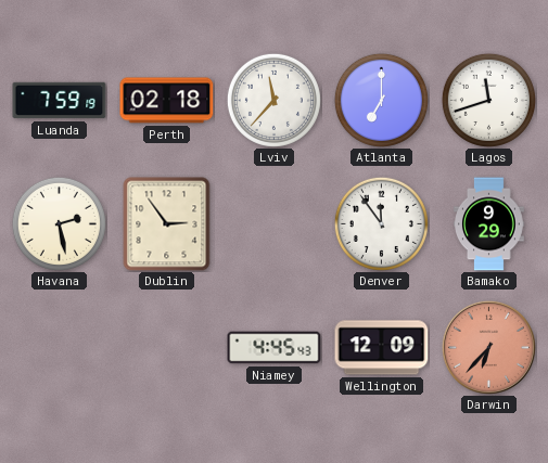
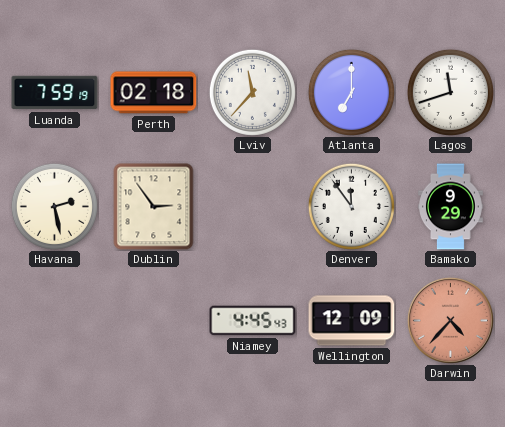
Darwin: 6:37 -> 4:37
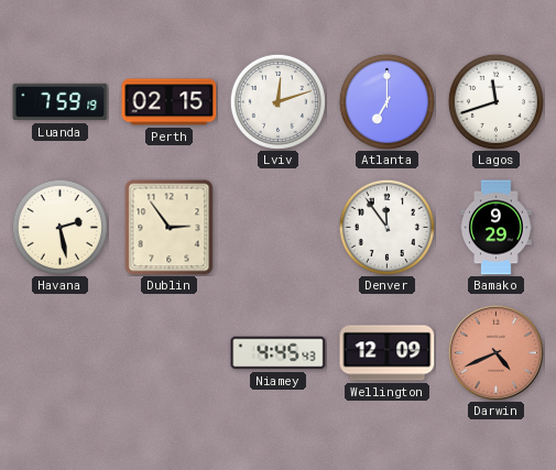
Perth: 02:18 -> 02:15
Lviv: 11:37 -> 12:12
Darwin: 4:37 -> 4:41
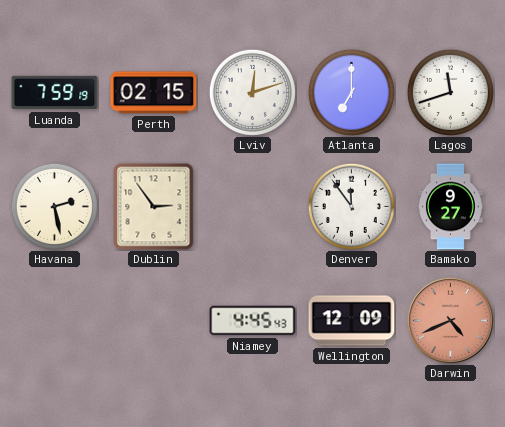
Bamako: 9:29 -> 9:27
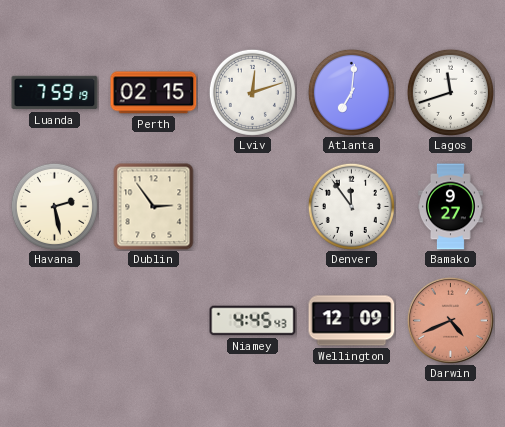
Atlanta: 7:00 -> 7:01
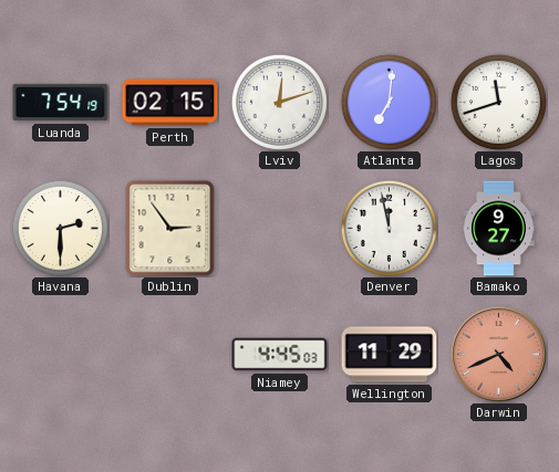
Luanda: 7:59 -> 7:54
Havana: 2:28 -> 2:30
Denver: 11:54 -> 11:58
Niamey: 4:45:43 -> 4:45:03
Wellington: 12:09 -> 11:29
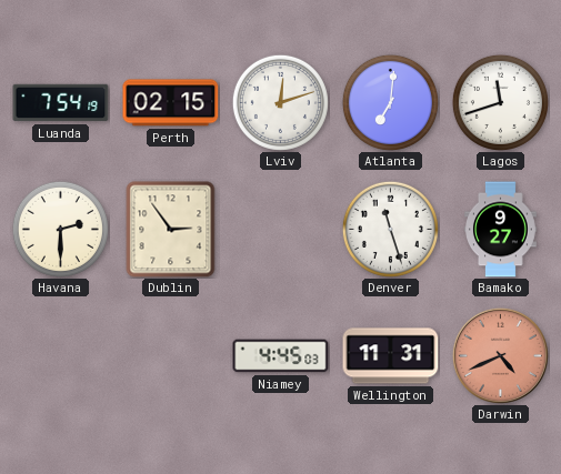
Denver: 11:58 -> 11:27
Wellington: 11:29 -> 11:31
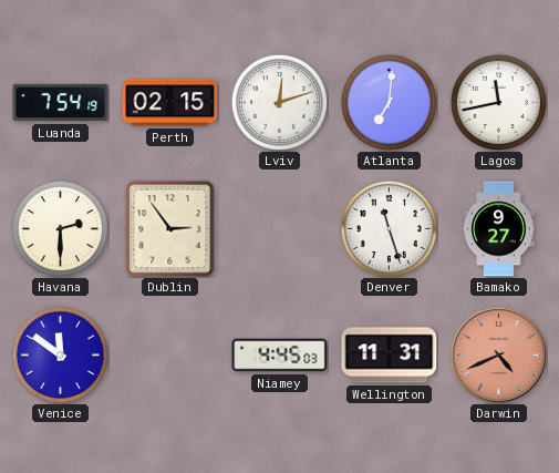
Lagos: 11:42 -> 11:43
Venice: none -> 11:51
